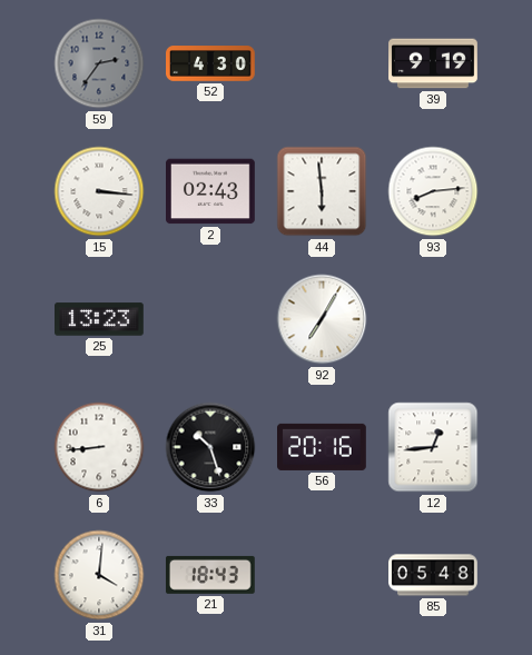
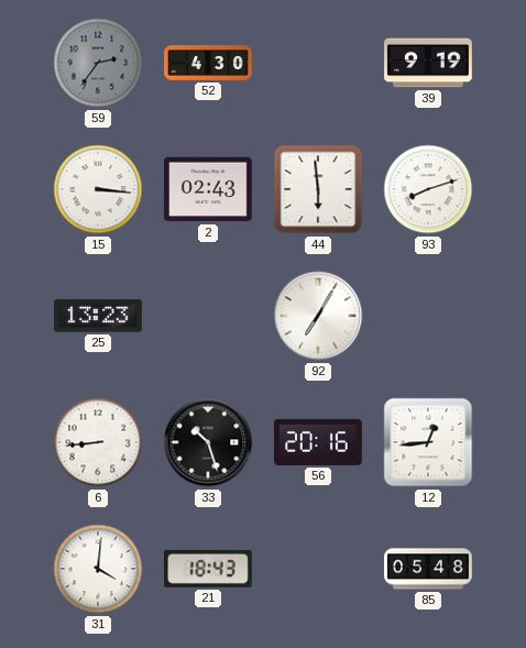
93: 8:14 -> 8:12
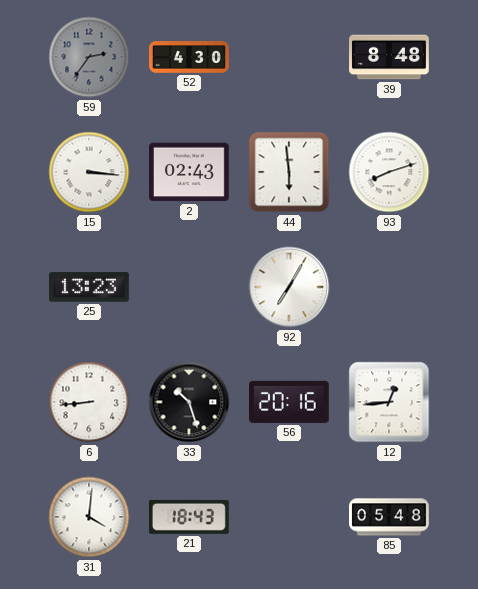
39: 9:19 -> 8:48
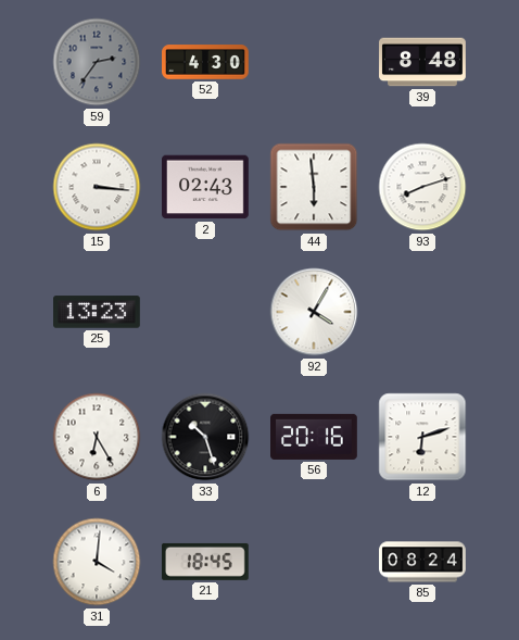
92: 7:05 -> 4:05
6: 8:44 -> 6:25
12: 12:44 -> 6:12
21: 18:43 -> 18:45
85: 05:48 -> 08:24
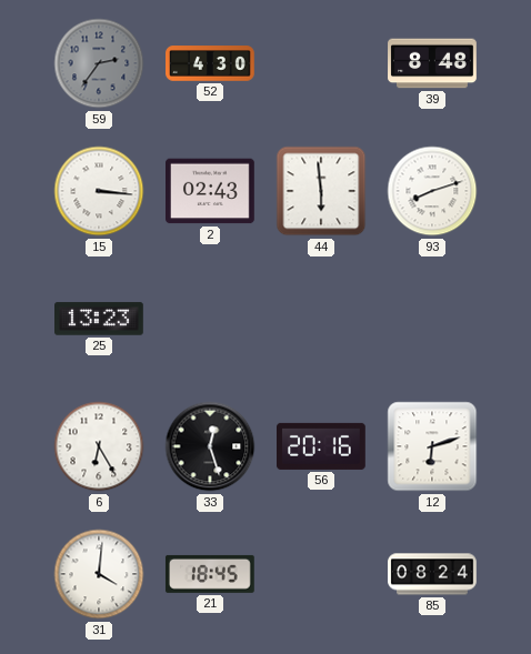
92: 4:05 -> none
33: 10:27 -> 12:27
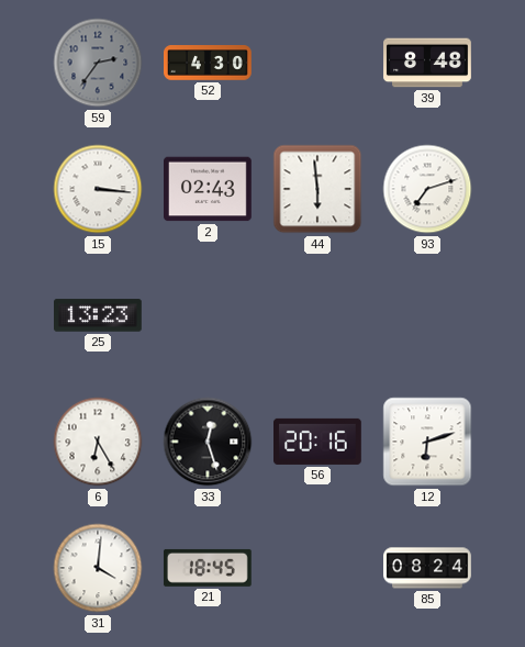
93: 8:12 -> 7:12
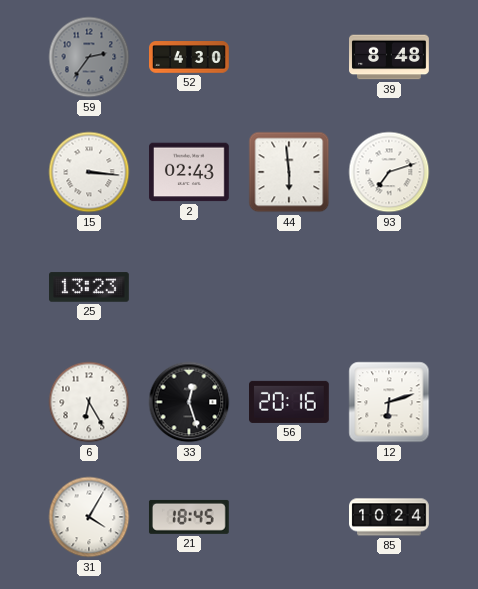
31: 4:01 -> 4:05
85: 08:24 -> 10:24
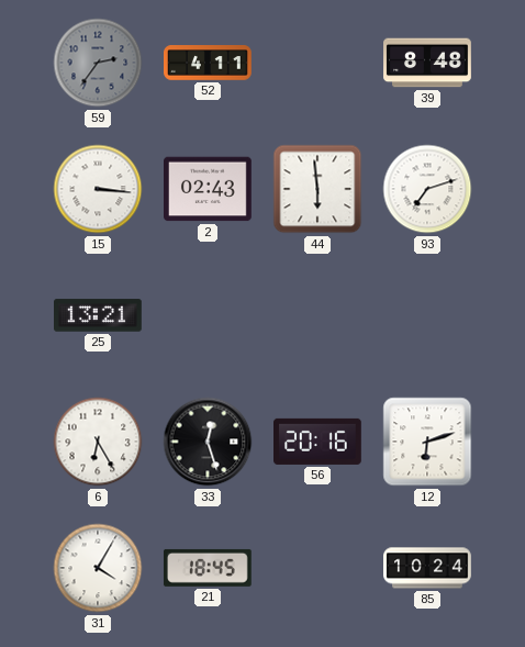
52: 4:30 -> 4:11
25: 13:23 -> 13:21
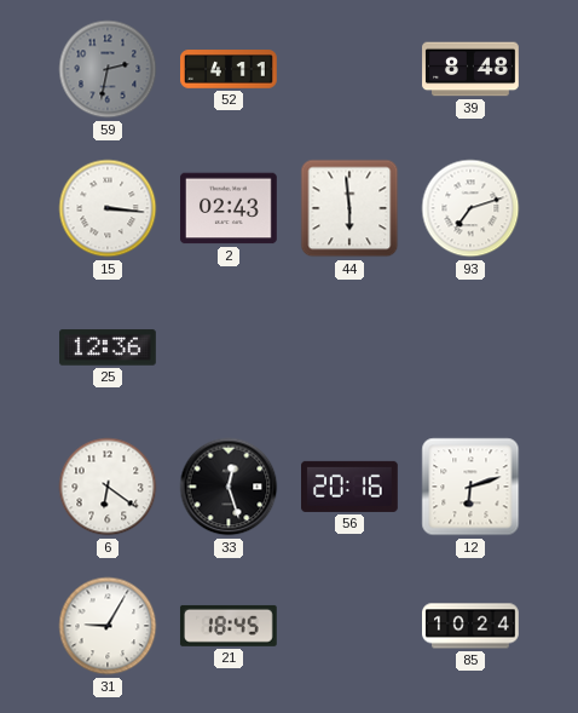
59: 2:36 -> 2:32
25: 13:21 -> 12:36
6: 6:25 -> 6:21
31: 4:05 -> 9:05
